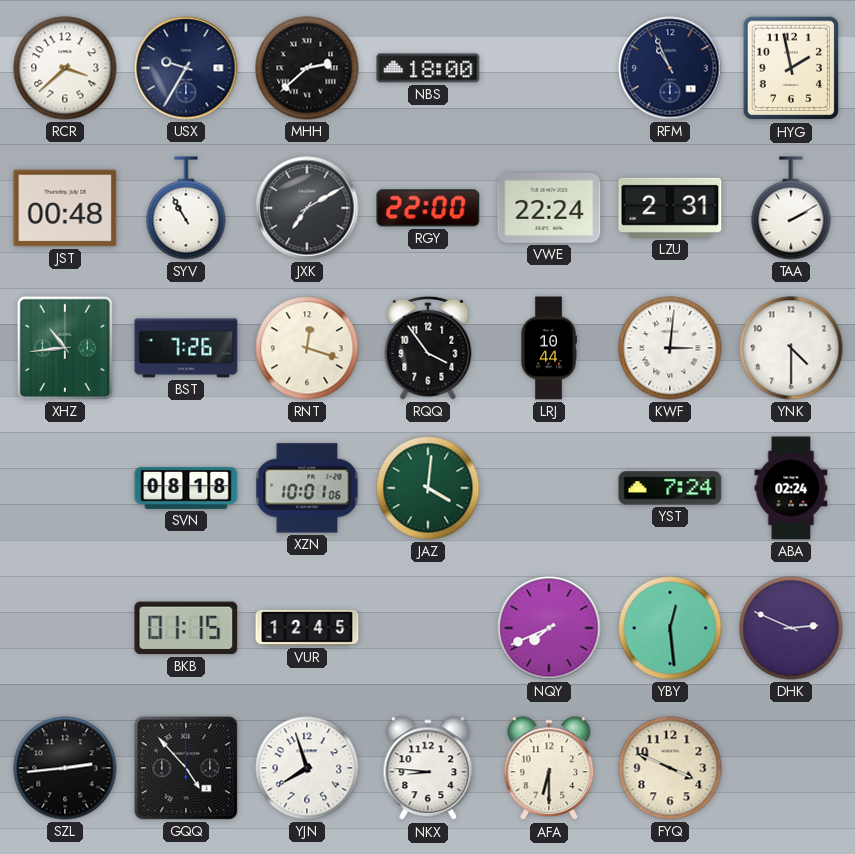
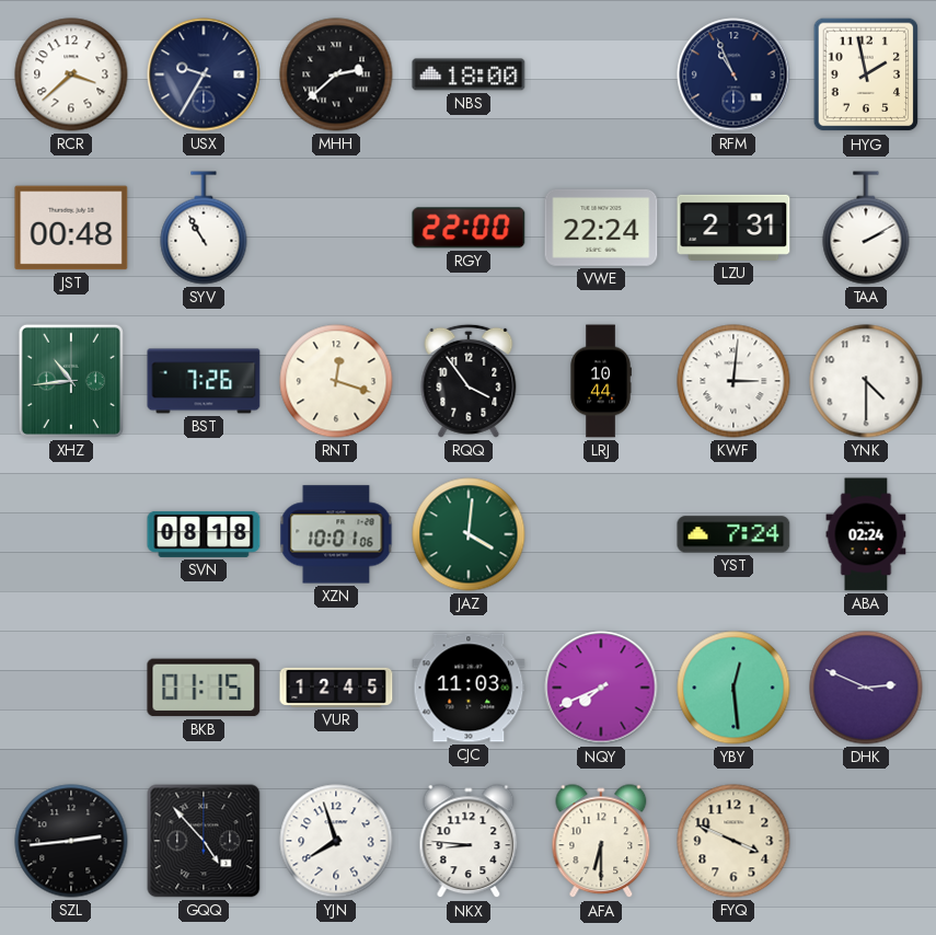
JXK: 7:10 -> none
CJC: none -> 11:03
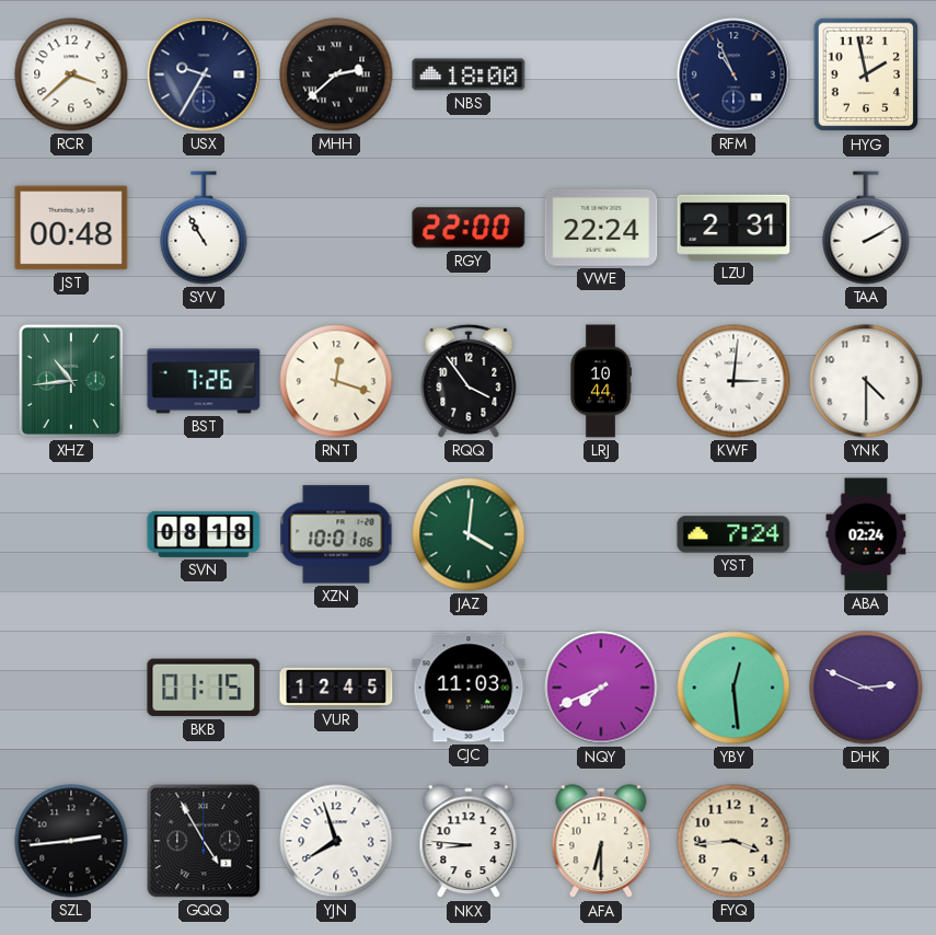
GQQ: 4:53 -> 4:55
FYQ: 3:49 -> 3:44
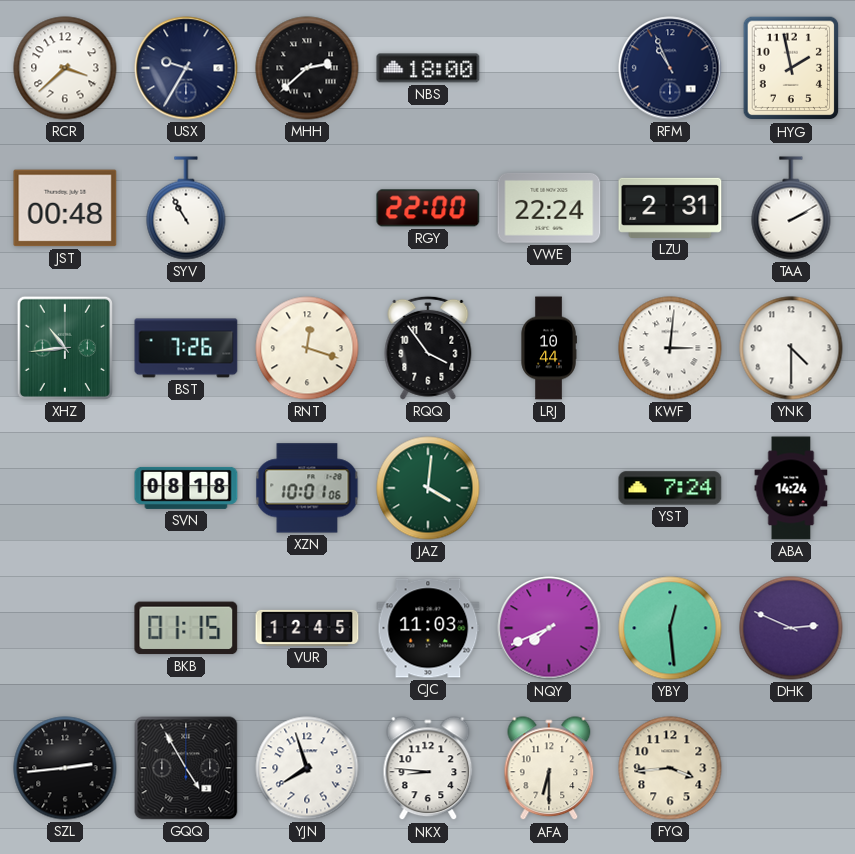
ABA: 02:24 -> 14:24
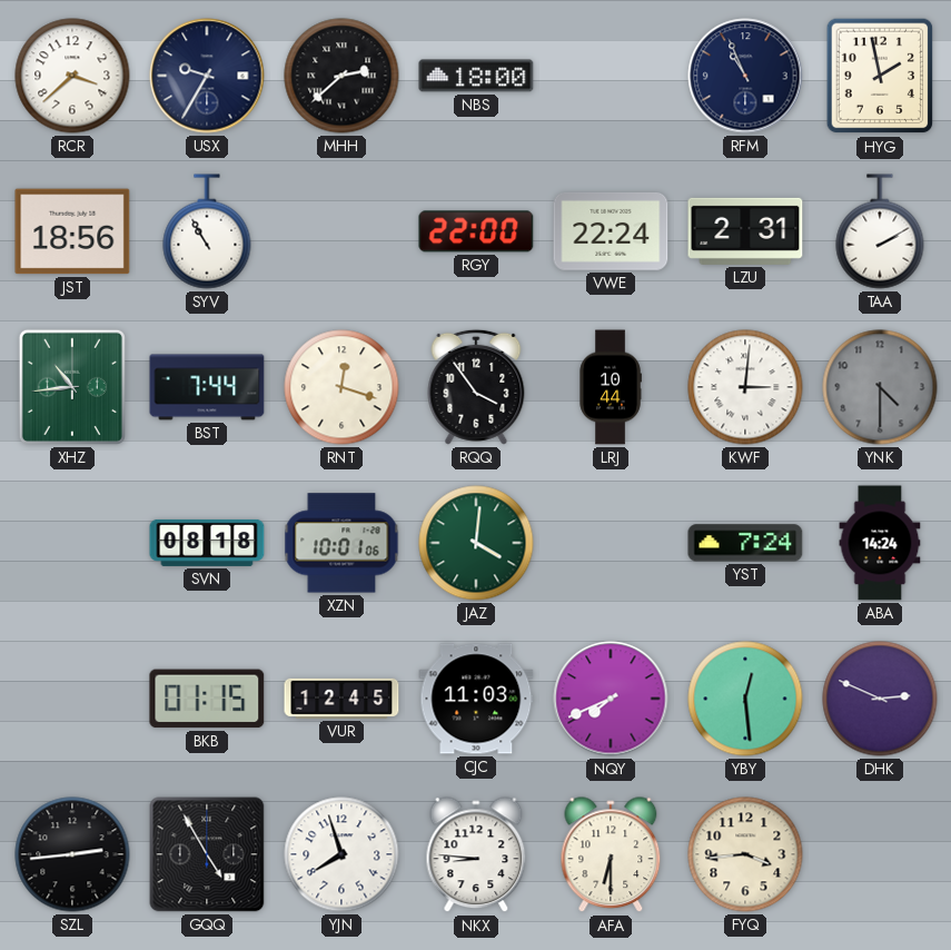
JST: 00:48 -> 18:56
BST: 7:26 -> 7:44
YNK dial: white -> grey
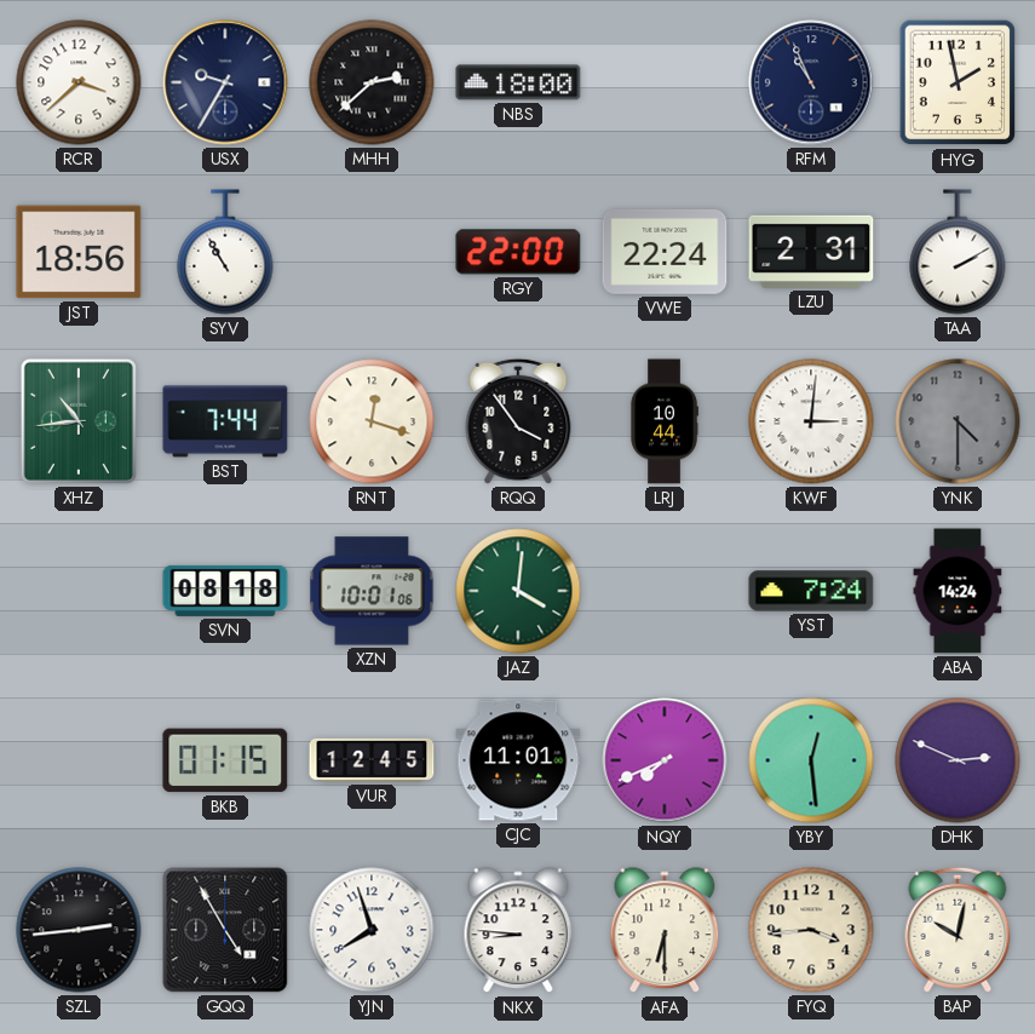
CJC: 11:03 -> 11:01
BAP: none -> 10:02
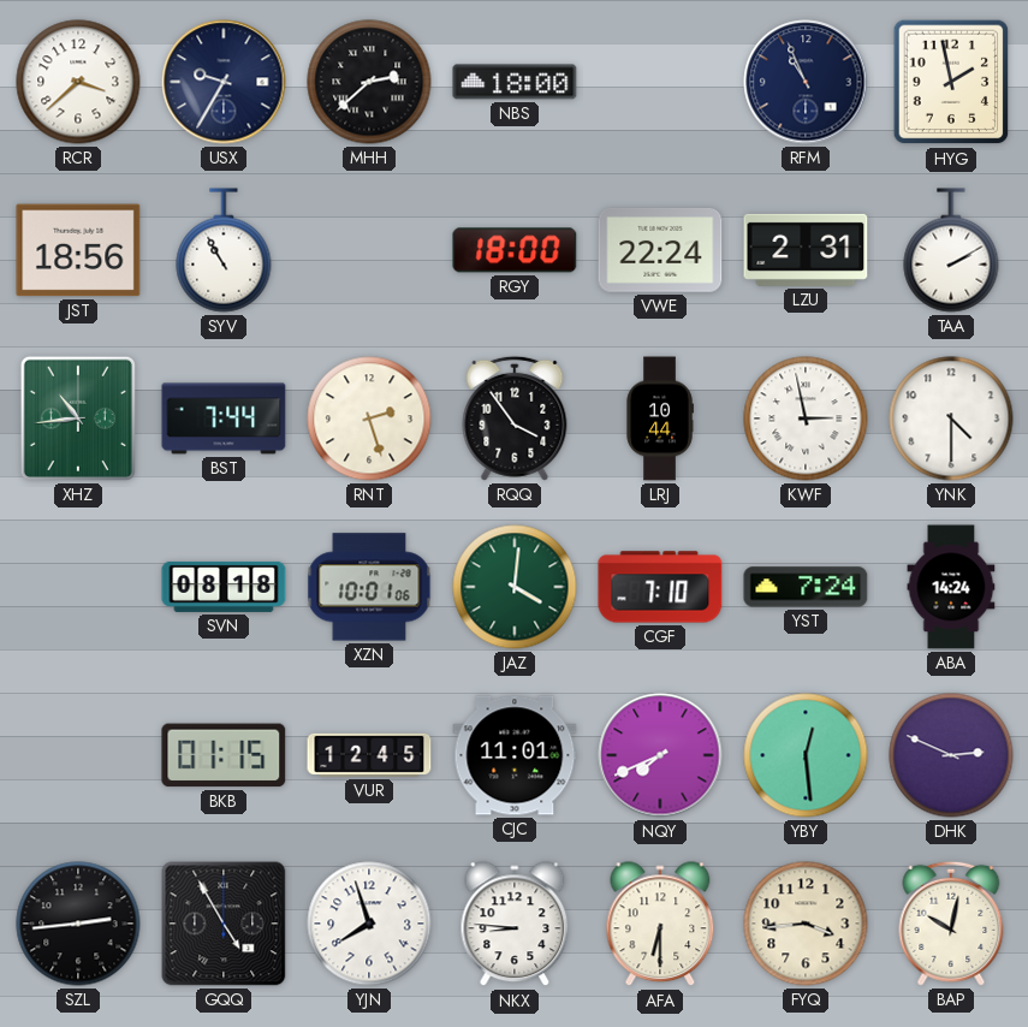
RGY: 22:00 -> 18:00
RNT: 12:18 -> 2:27
KWF: 3:01 -> 2:58
YNK dial: grey -> white
CGF: none -> 7:10
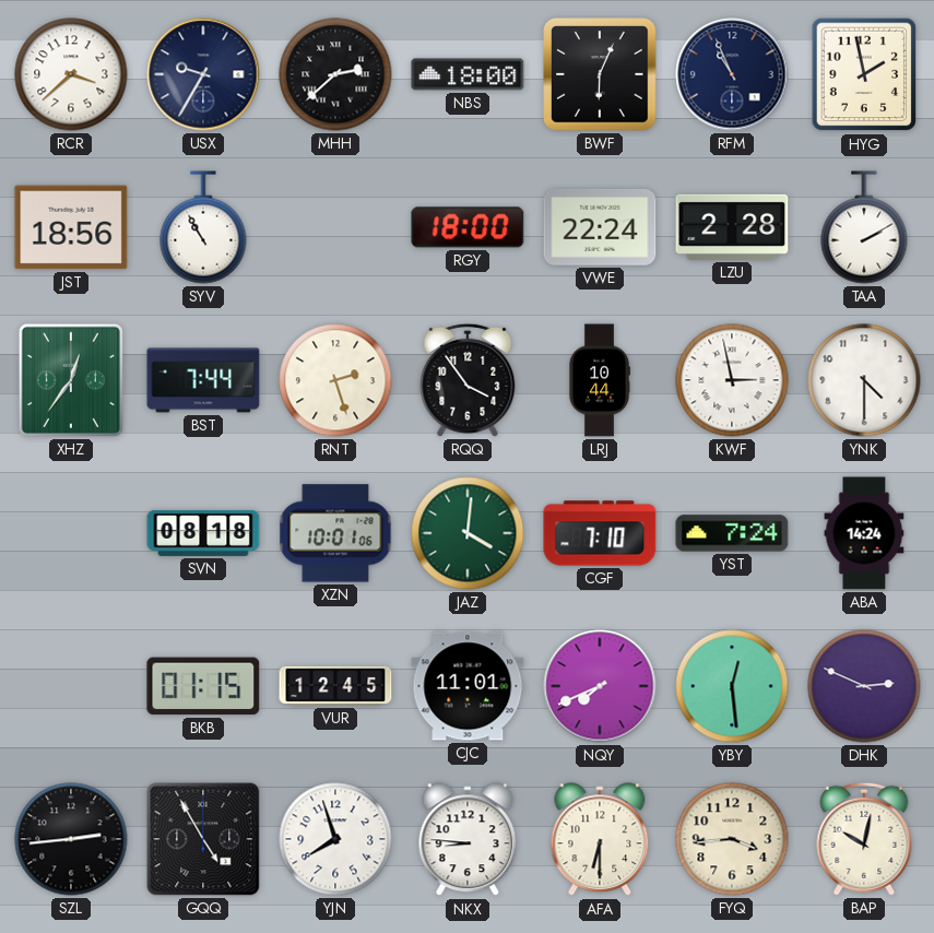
BWF: none -> 6:04
LZU: 2:31 -> 2:28
XHZ: 10:44 -> 12:36
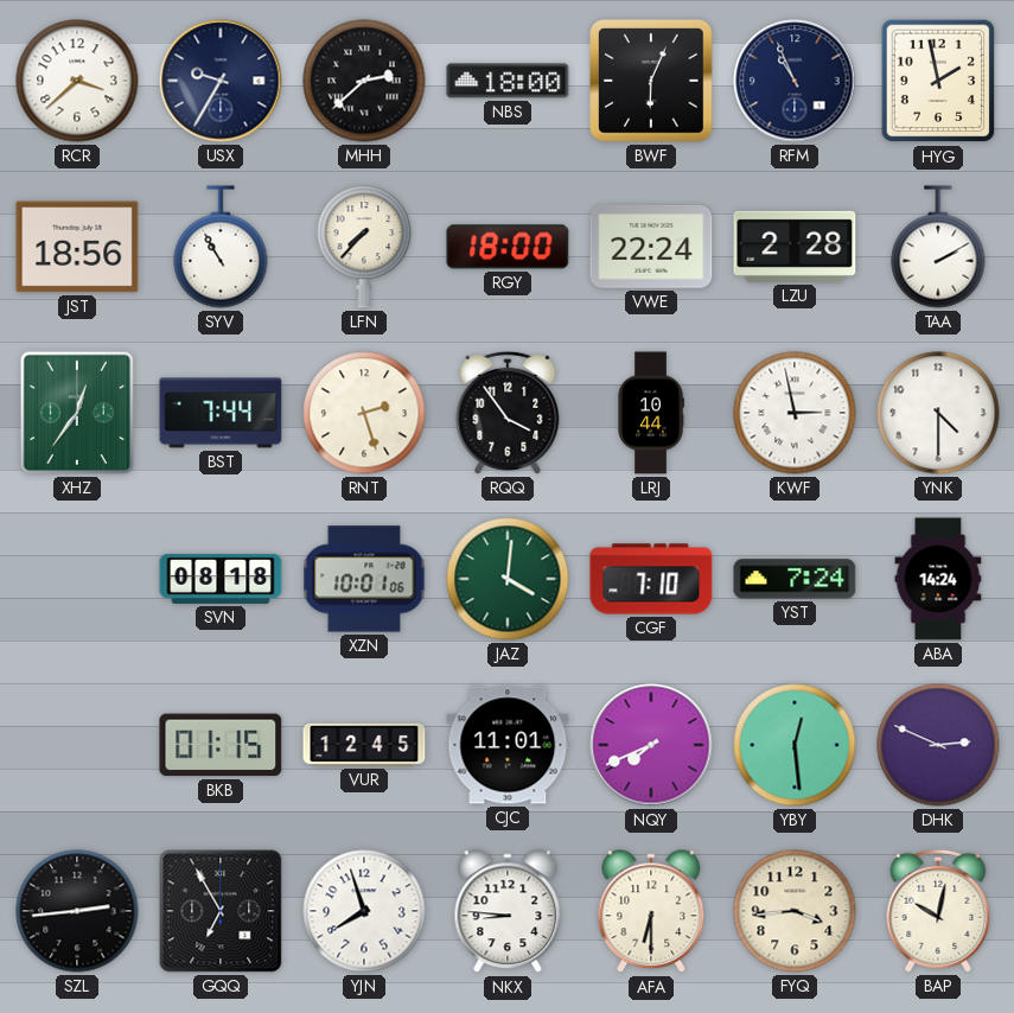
LFN: none -> 7:37
GQQ: 4:55 -> 6:55
